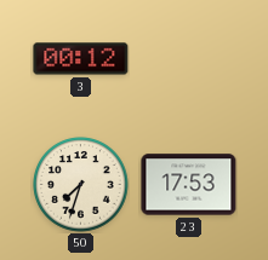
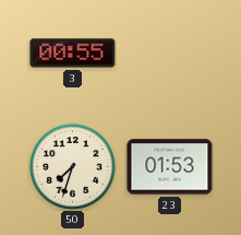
3: 00:12 -> 00:55
23: 17:53 -> 01:53
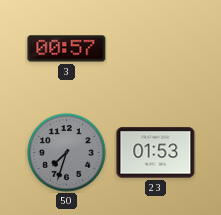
3: 00:55 -> 00:57
50 dial: cream -> grey
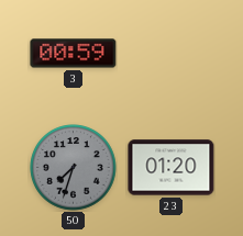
3: 00:57 -> 00:59
23: 01:53 -> 01:20
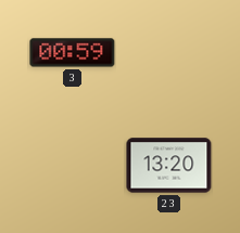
50: 7:33 -> none
23: 01:20 -> 13:20
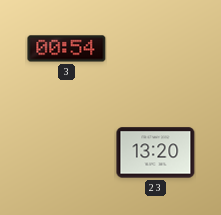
3: 00:59 -> 00:54
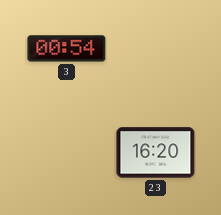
23: 13:20 -> 16:20
